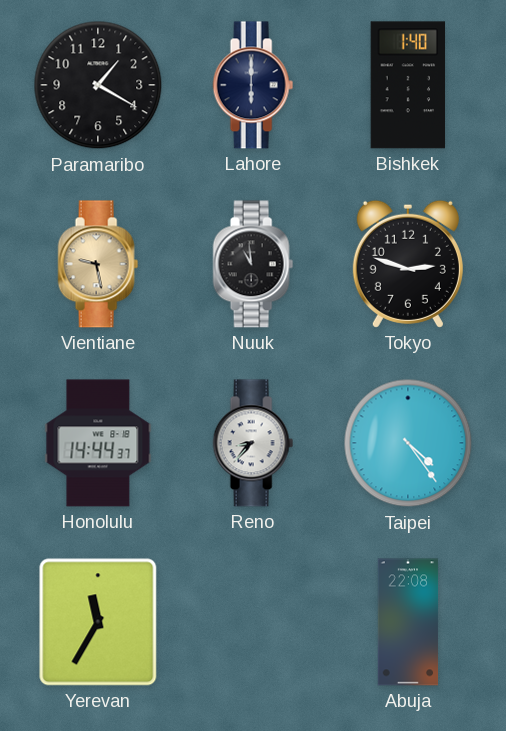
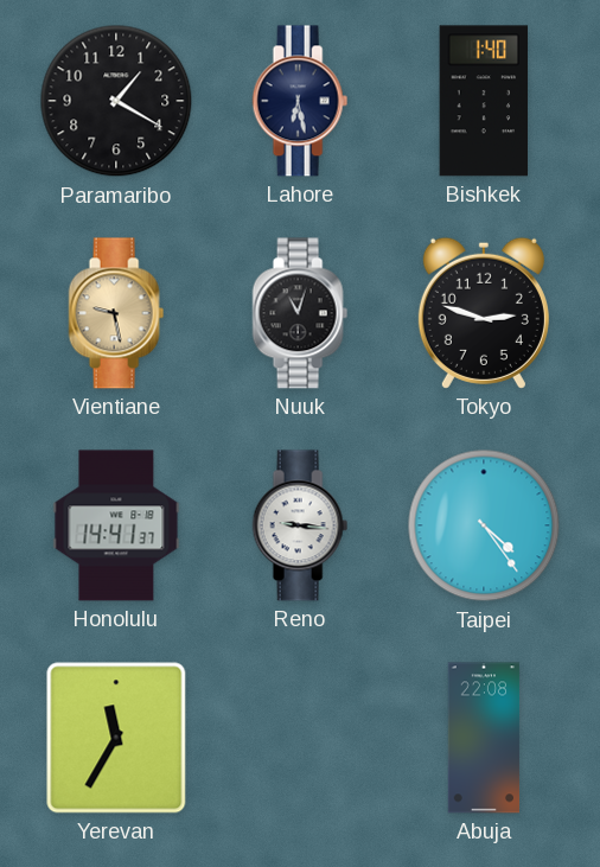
Lahore: 6:00 -> 6:28
Nuuk: 10:59 -> 11:03
Honolulu: 14:44 -> 14:41
Reno: 8:37 -> 9:16
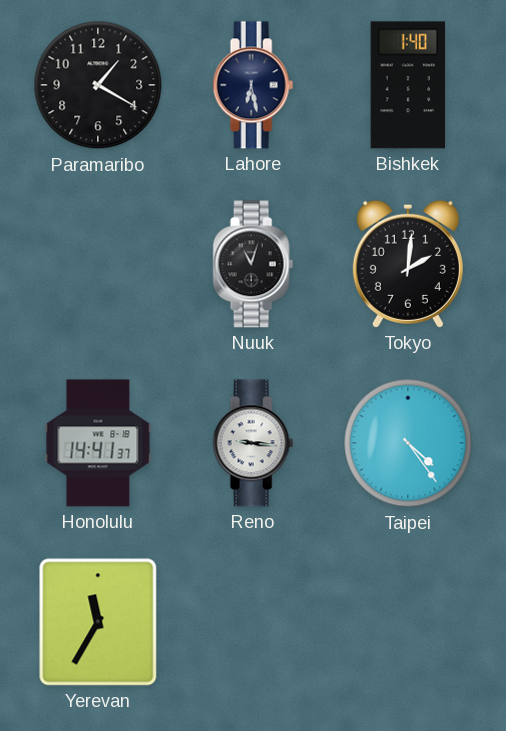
Vientiane: 9:28 -> none
Tokyo: 2:48 -> 2:01
Abuja: 22:08 -> none
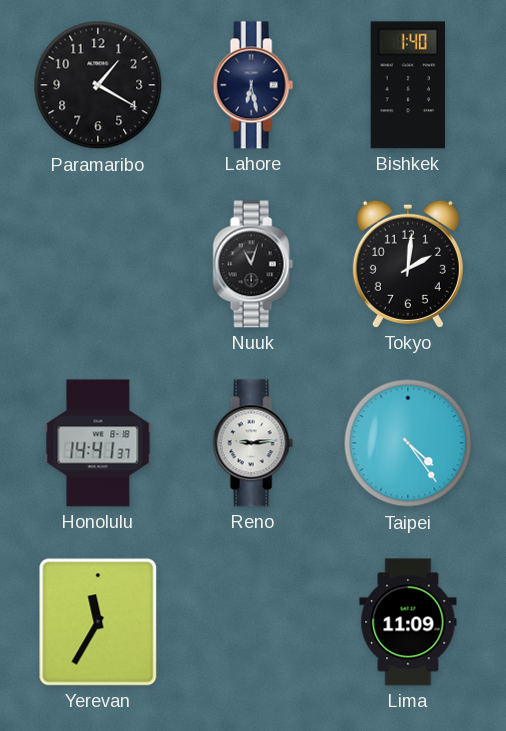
Reno: 9:16 -> 9:14
Lima: none -> 11:09
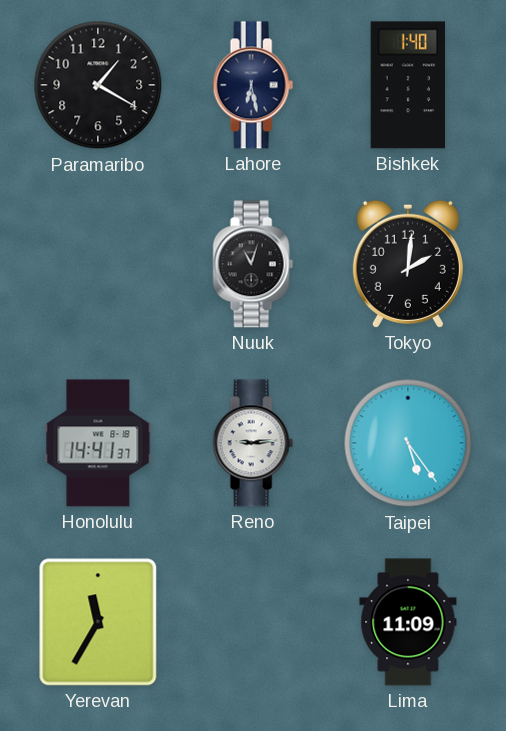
Taipei: 4:24 -> 5:24
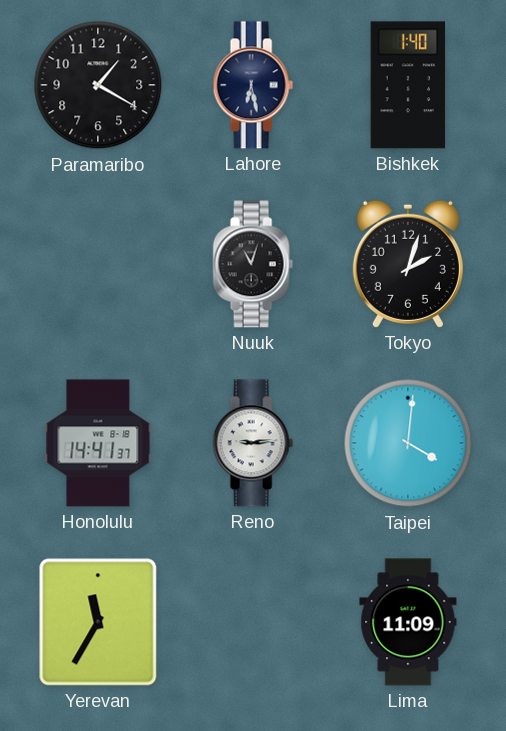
Tokyo: 2:01 -> 2:03
Taipei: 5:24 -> 4:01
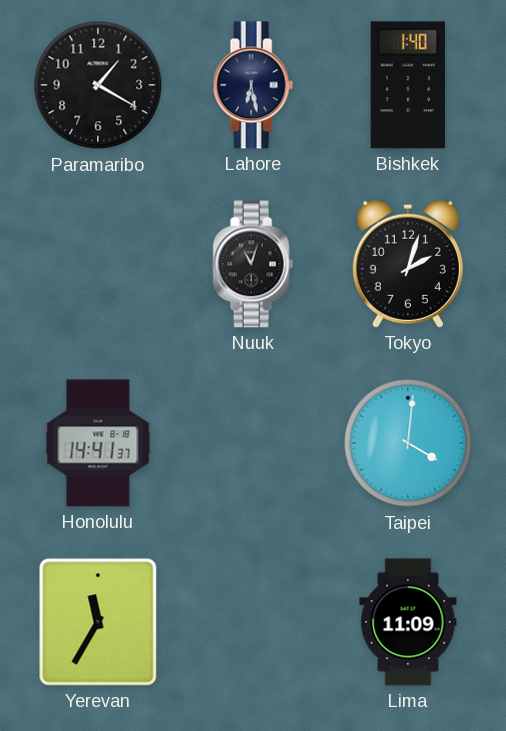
Reno: 9:14 -> none
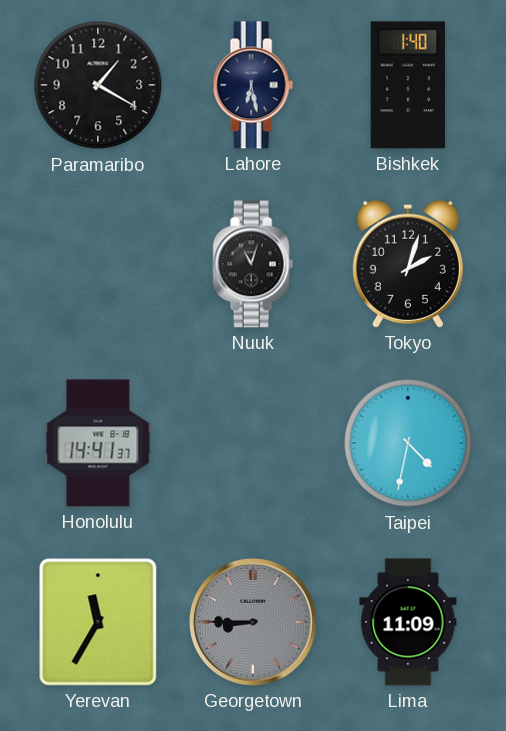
Taipei: 4:01 -> 4:32
Georgetown: none -> 8:45
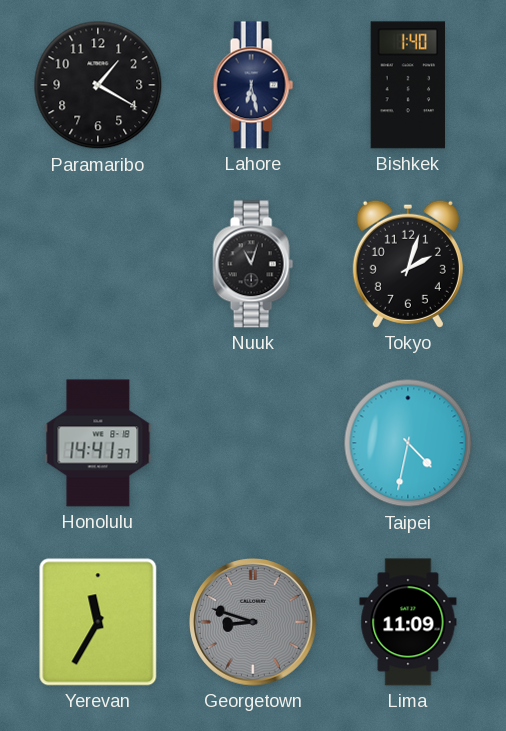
Georgetown: 8:45 -> 8:48
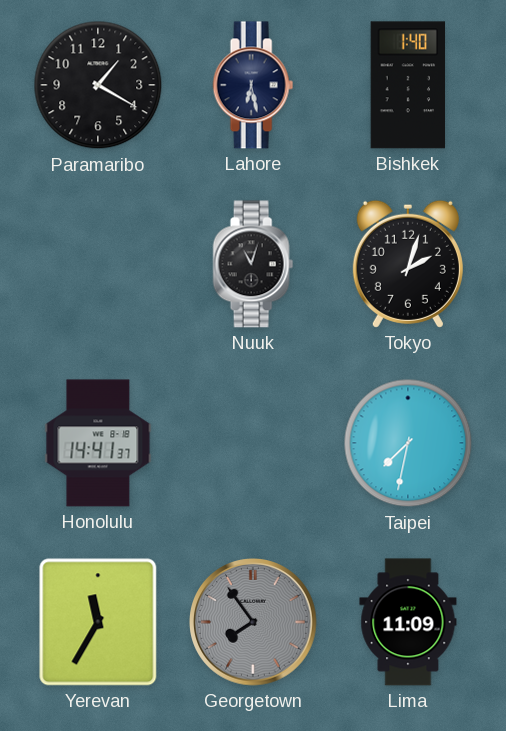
Taipei: 4:32 -> 7:32
Georgetown: 8:48 -> 7:54
